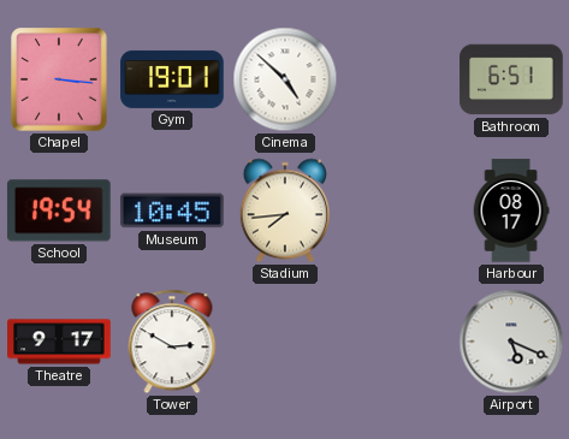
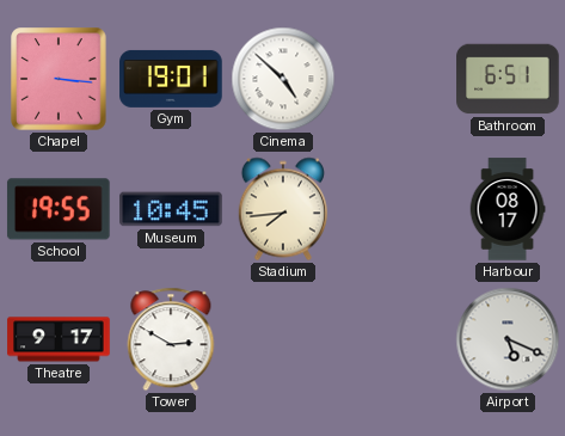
School: 19:54 -> 19:55
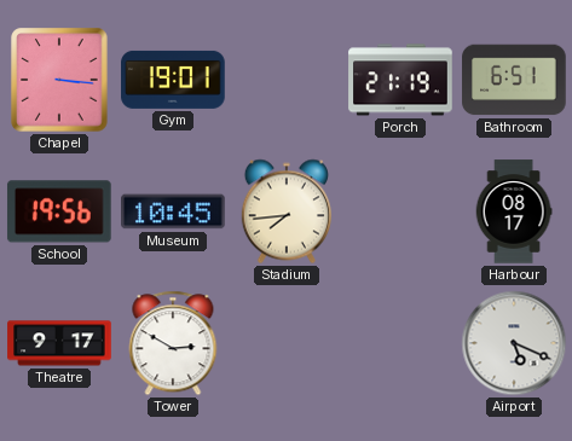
Cinema: 4:52 -> none
Porch: none -> 21:19
School: 19:55 -> 19:56
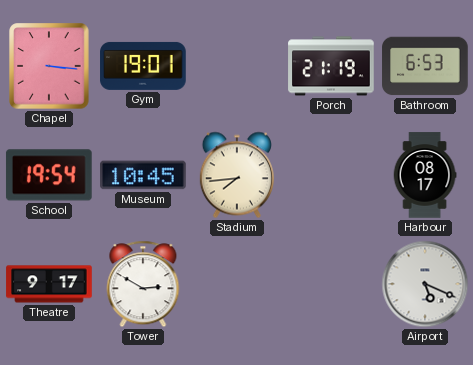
Bathroom: 6:51 -> 6:53
School: 19:56 -> 19:54
